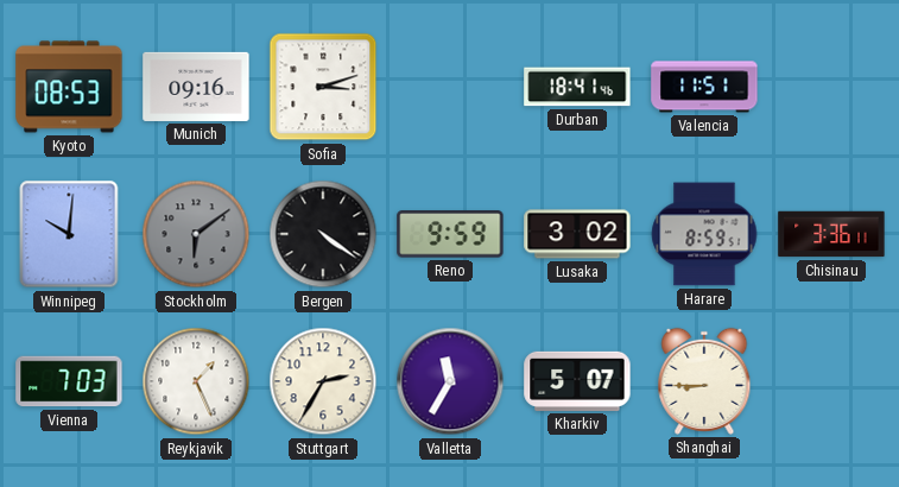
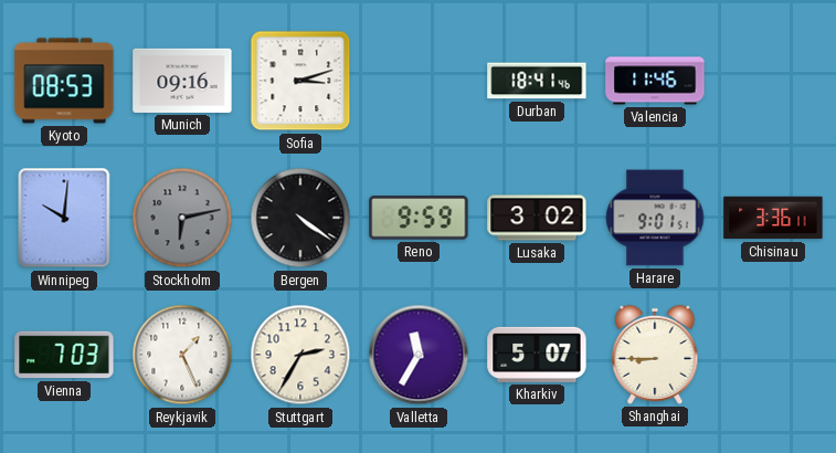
Valencia: 11:51 -> 11:46
Stockholm: 6:09 -> 6:13
Harare: 8:59 -> 9:01
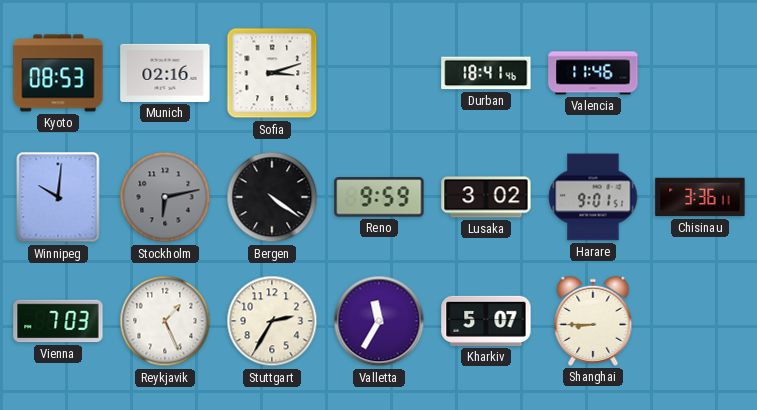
Munich: 09:16 -> 02:16
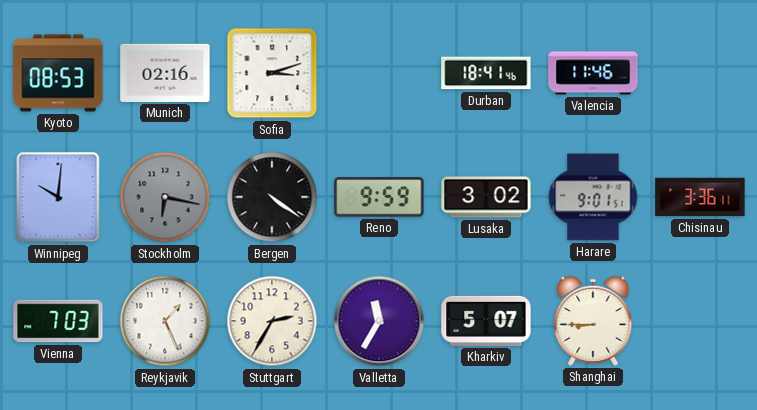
Stockholm: 6:13 -> 6:17
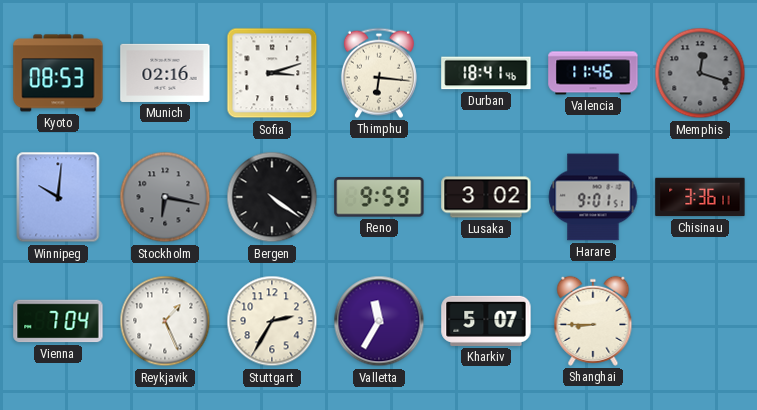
Thimphu: none -> 6:16
Memphis: none -> 12:18
Vienna: 7:03 -> 7:04
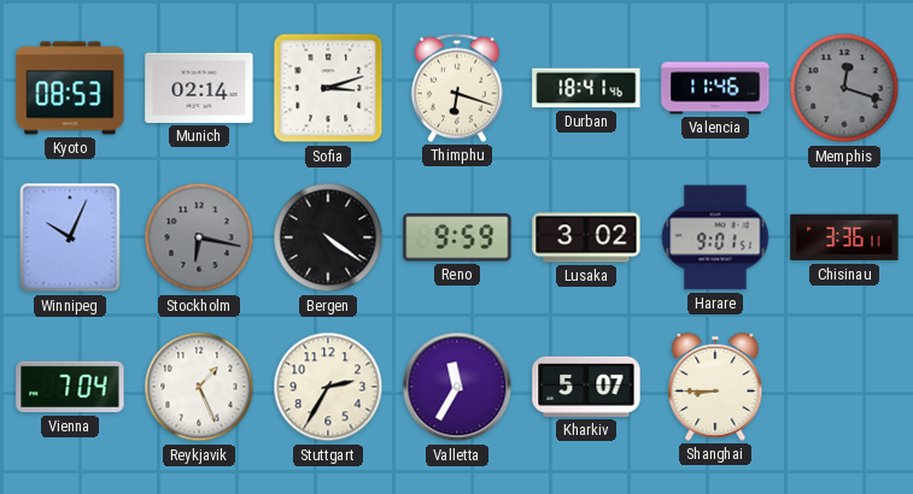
Munich: 02:16 -> 02:14
Thimphu: 6:16 -> 6:18
Winnipeg: 10:01 -> 10:04
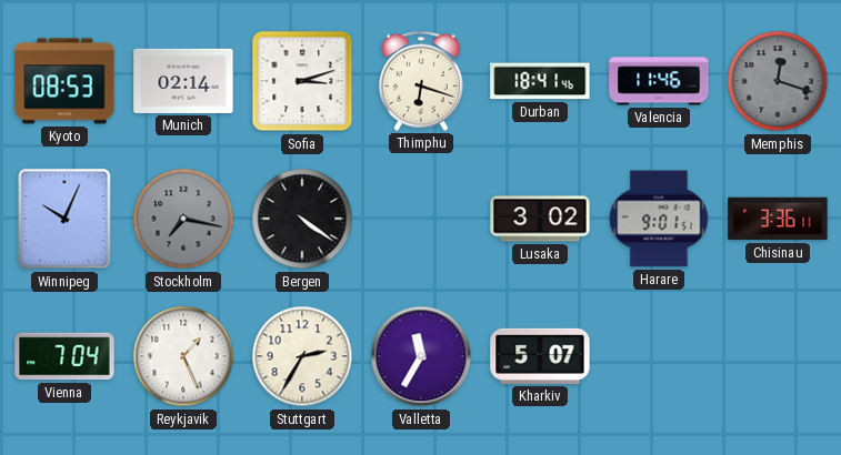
Stockholm: 6:17 -> 7:17
Reno: 9:59 -> none
Shanghai: 8:45 -> none
